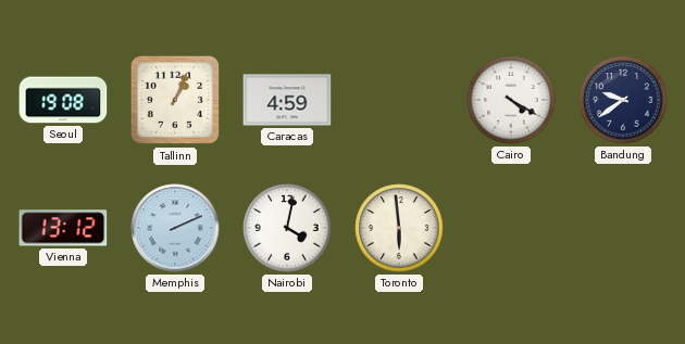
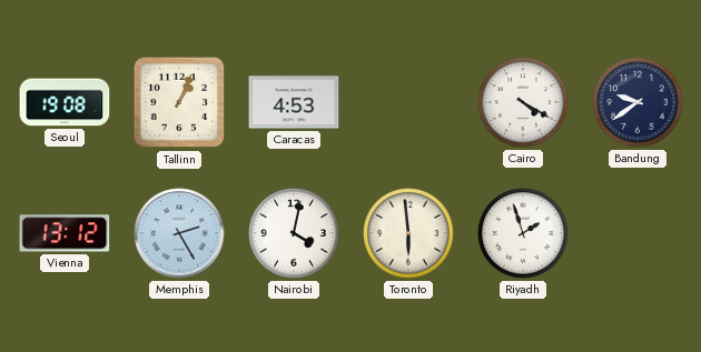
Caracas: 4:59 -> 4:53
Memphis: 2:11 -> 2:25
Riyadh: none -> 1:57
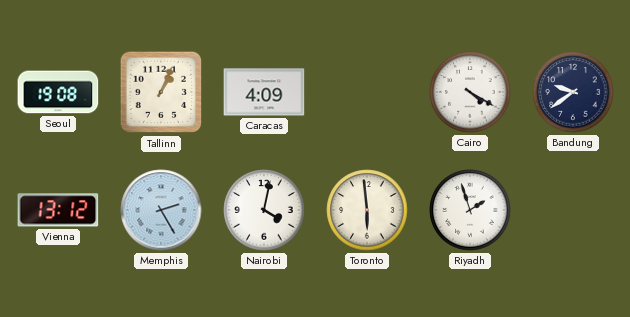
Caracas: 4:53 -> 4:09
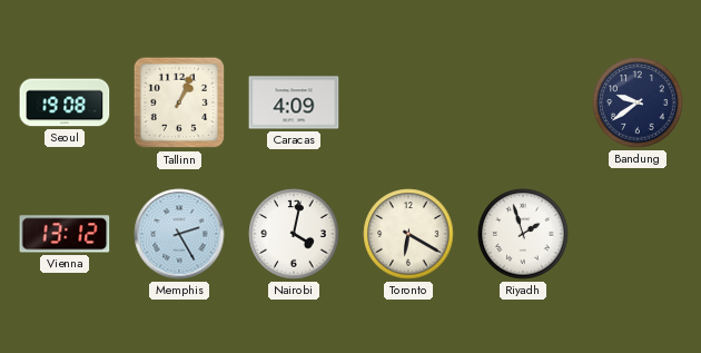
Cairo: 4:20 -> none
Toronto: 5:59 -> 6:20
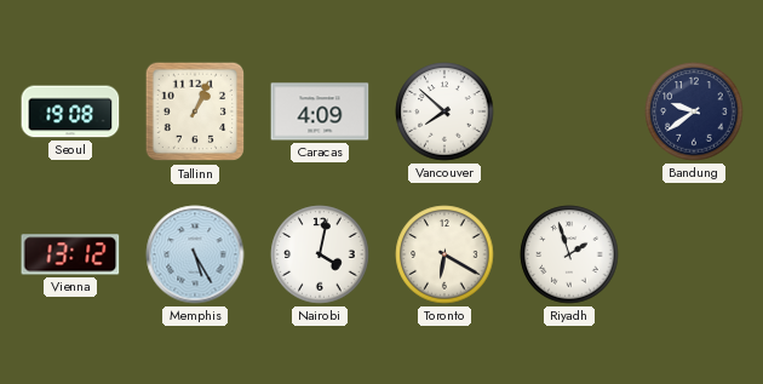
Vancouver: none -> 7:52
Memphis: 2:25 -> 5:25
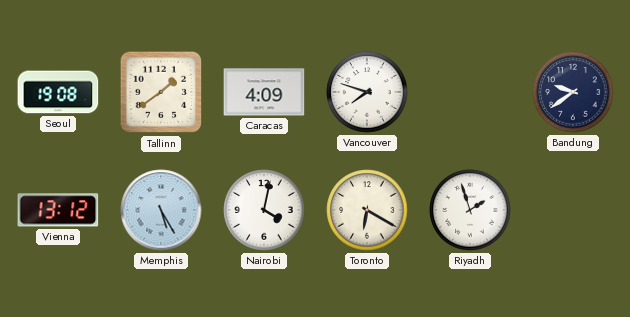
Tallinn: 1:04 -> 1:39
Vancouver: 7:52 -> 7:48
